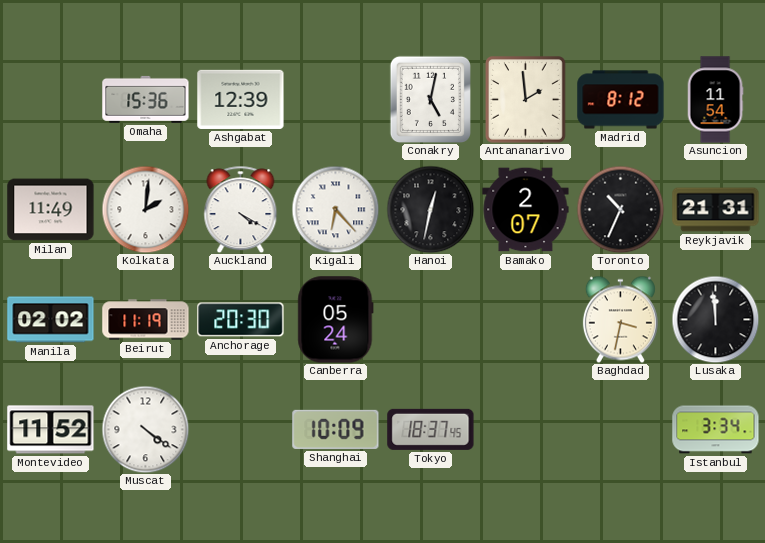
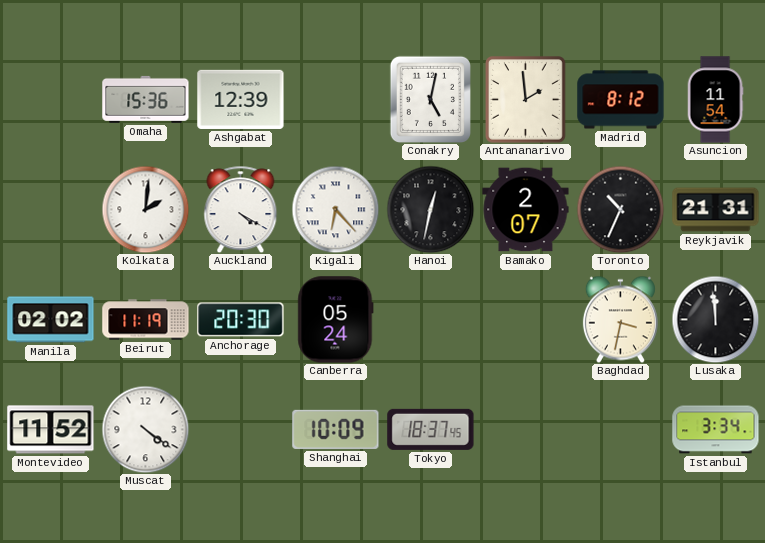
Milan: 11:49 -> none
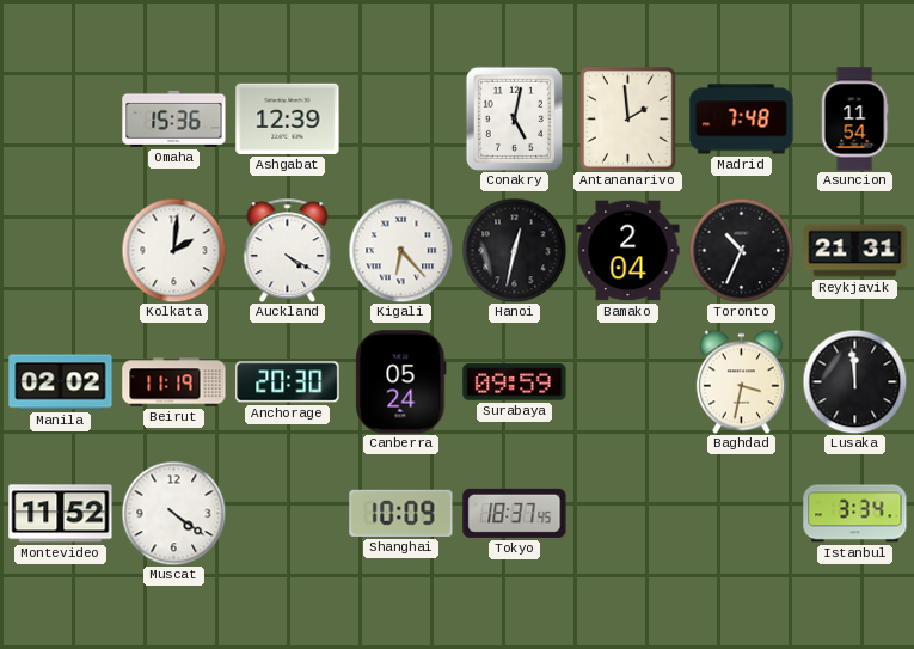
Madrid: 8:12 -> 7:48
Bamako: 2:07 -> 2:04
Surabaya: none -> 09:59
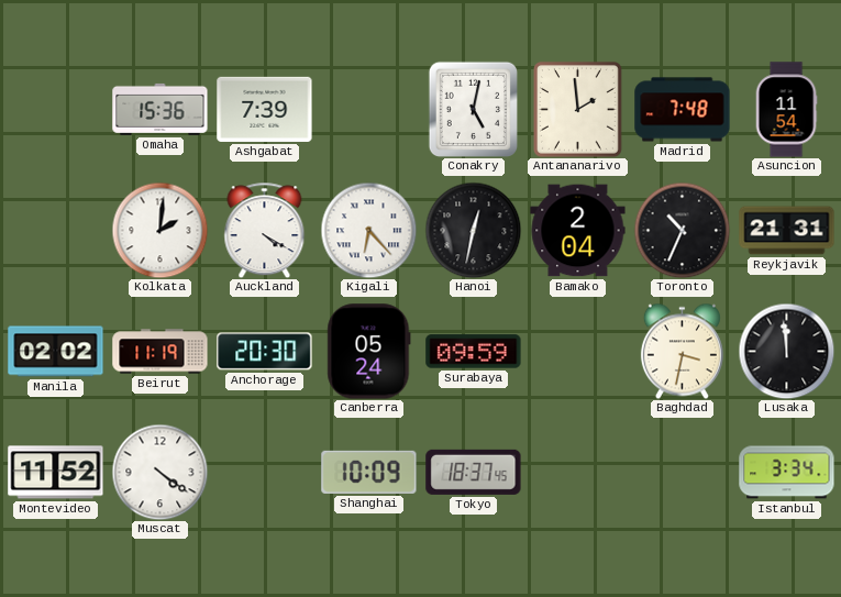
Ashgabat: 12:39 -> 7:39
